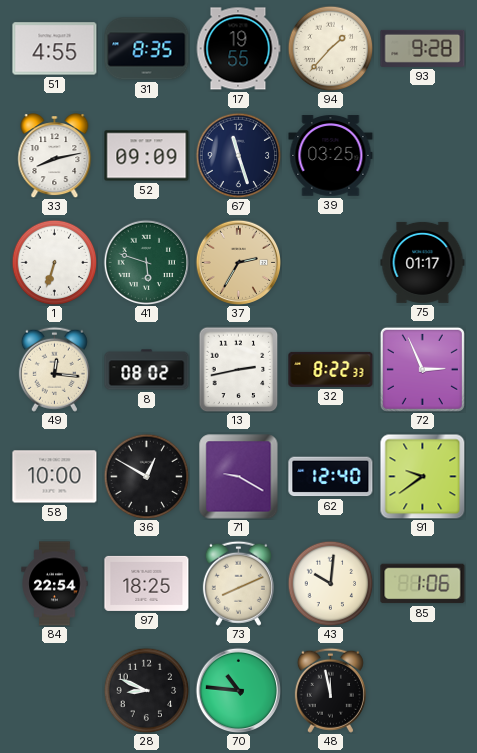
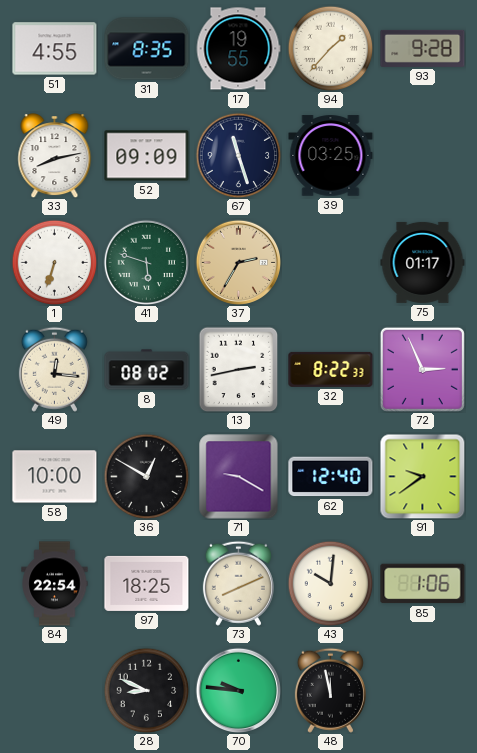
70: 10:46 -> 9:46
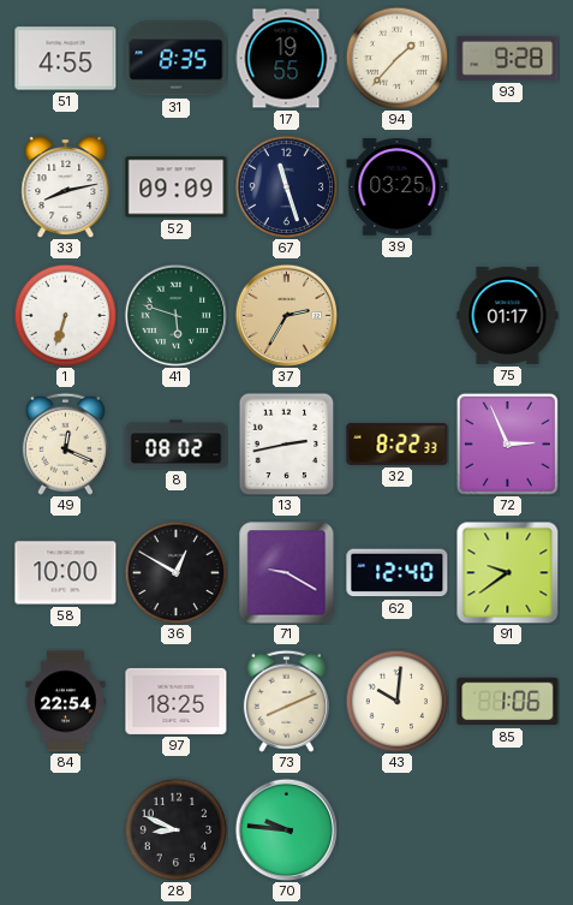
49: 12:16 -> 12:19
48: 11:58 -> none
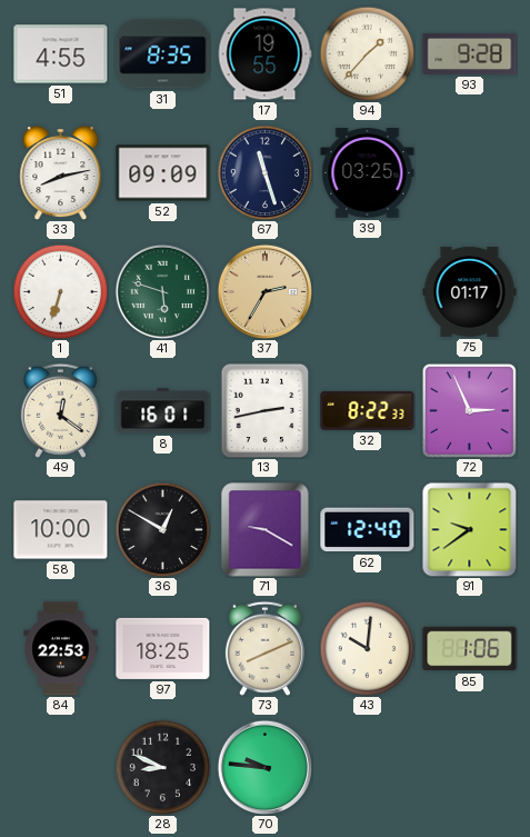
49: 12:19 -> 12:21
8: 08:02 -> 16:01
84: 22:54 -> 22:53
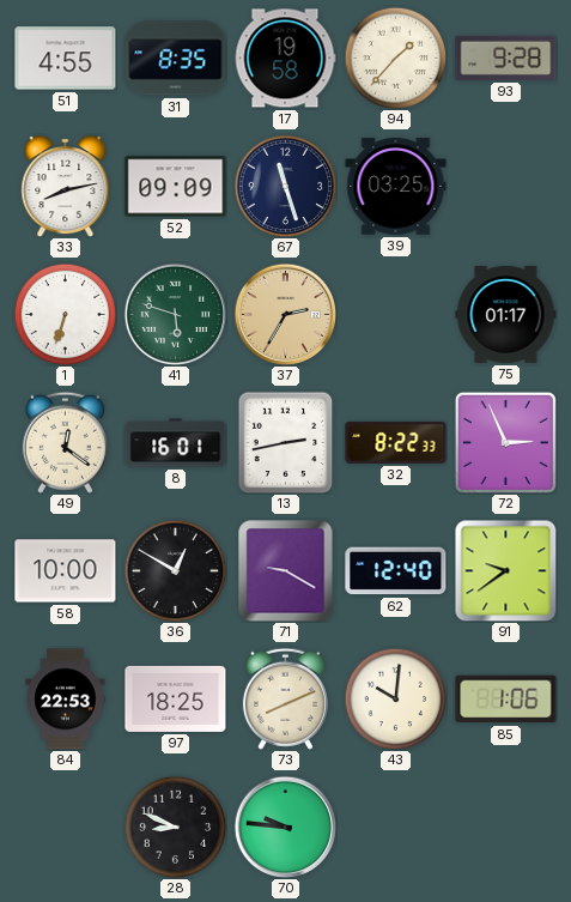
17: 19:55 -> 19:58
